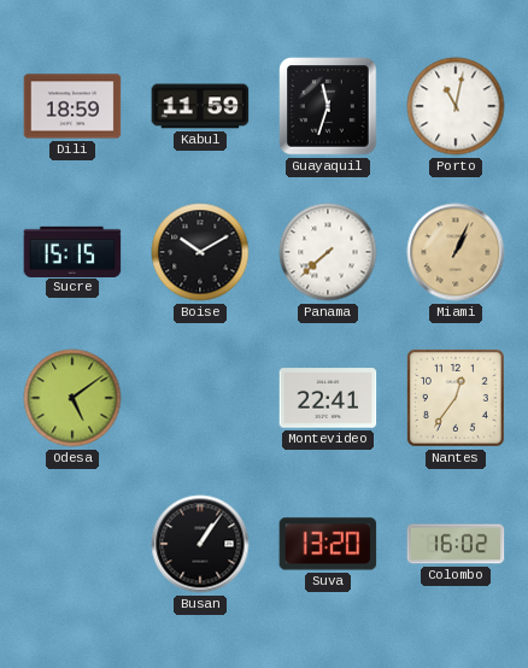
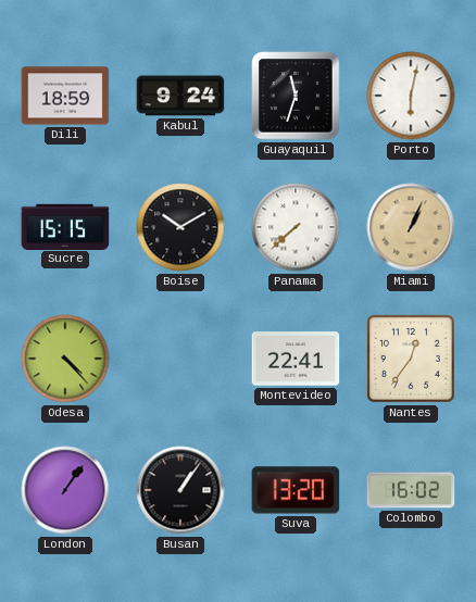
Kabul: 11:59 -> 9:24
Porto: 11:02 -> 6:02
Odesa: 5:09 -> 4:23
London: none -> 1:06
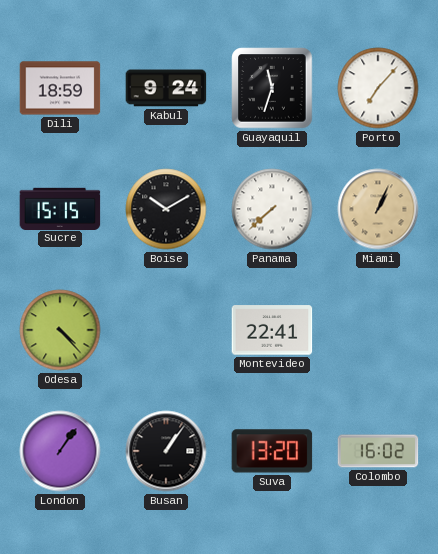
Porto: 6:02 -> 7:07
Nantes: 12:36 -> none
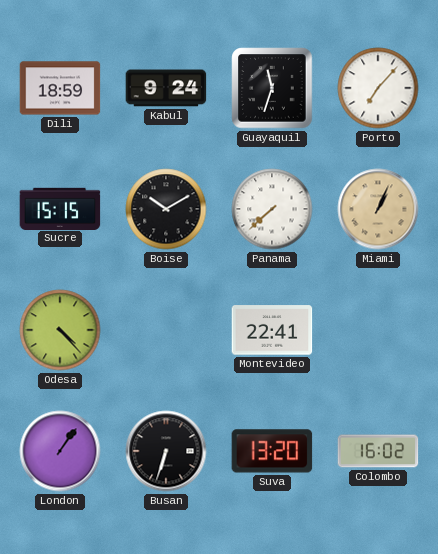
Busan: 1:06 -> 6:33
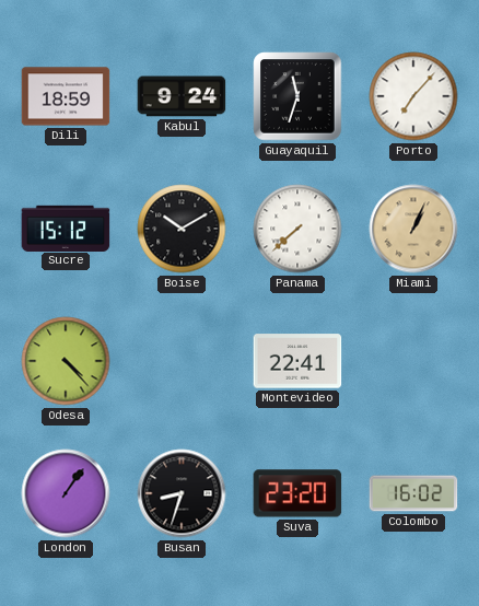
Sucre: 15:15 -> 15:12
Busan: 6:33 -> 8:33
Suva: 13:20 -> 23:20
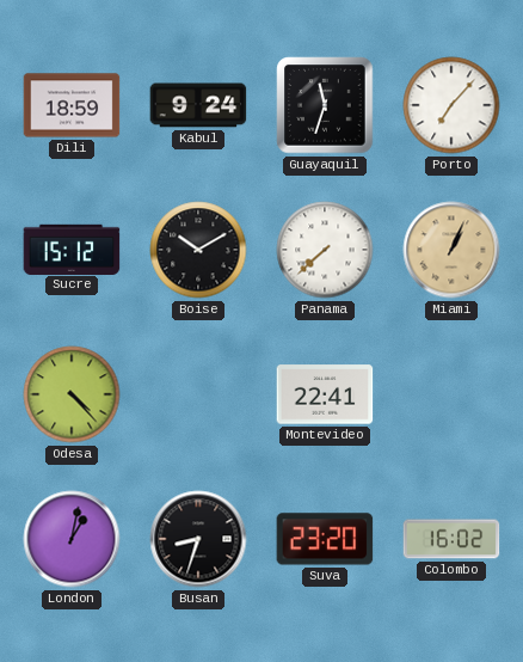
London: 1:06 -> 1:02
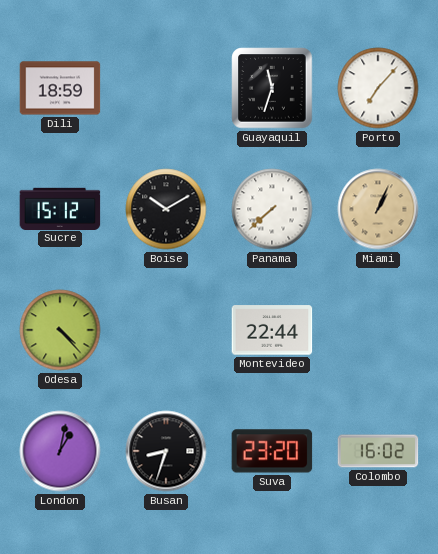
Kabul: 9:24 -> none
Montevideo: 22:41 -> 22:44
